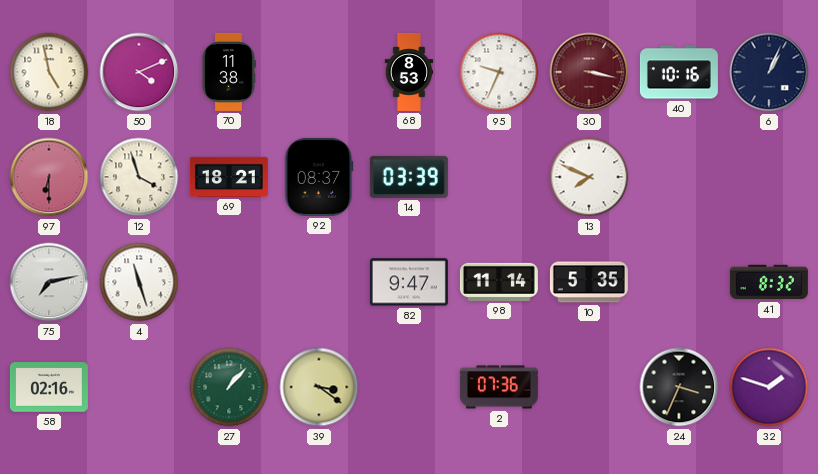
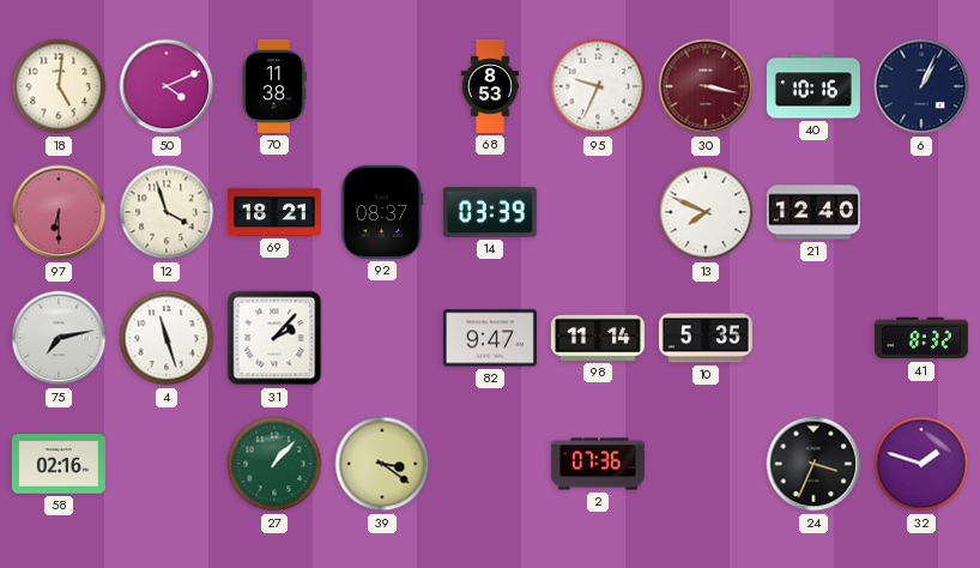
18: 4:58 -> 5:01
21: none -> 12:40
31: none -> 2:07
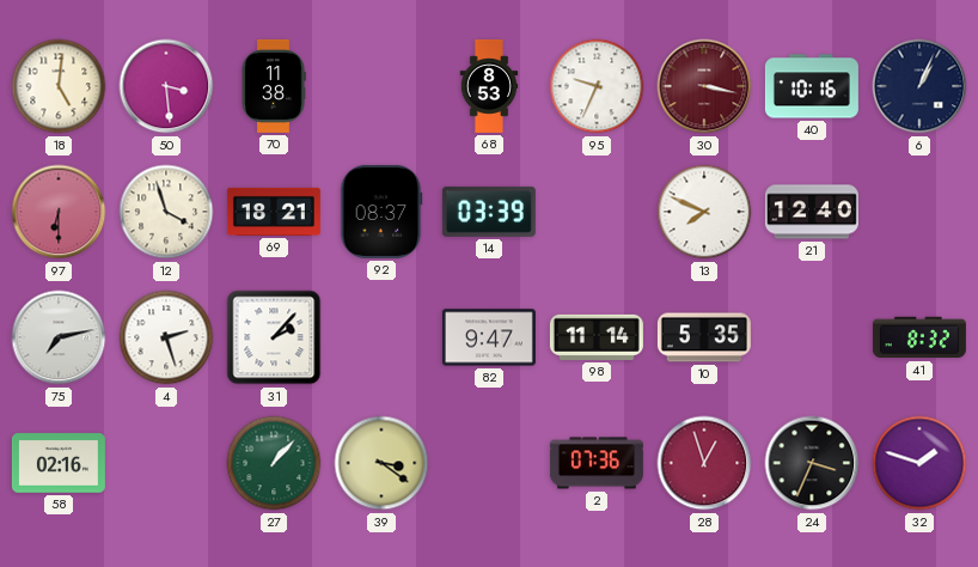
50: 4:11 -> 3:29
4: 11:27 -> 2:27
28: none -> 12:57
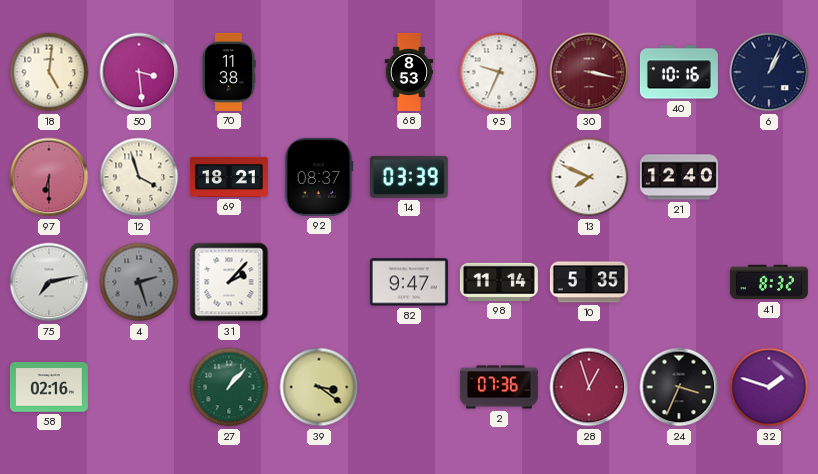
4 dial: white -> grey
